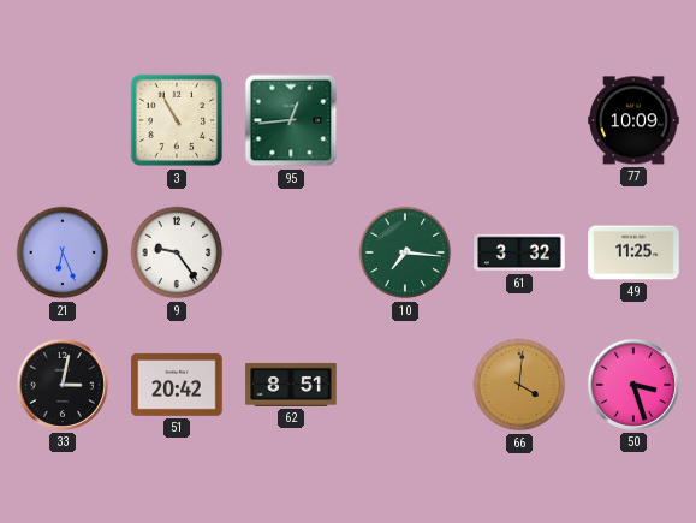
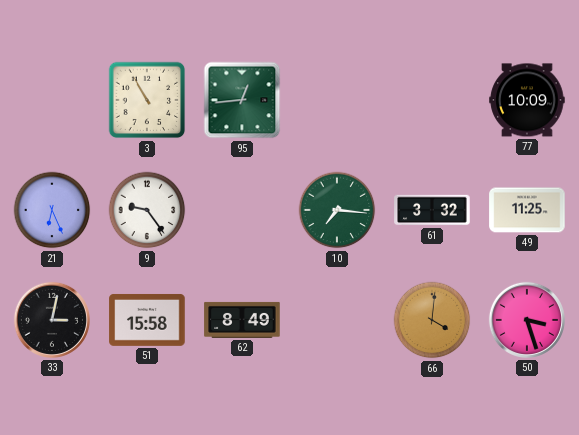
51: 20:42 -> 15:58
62: 8:51 -> 8:49
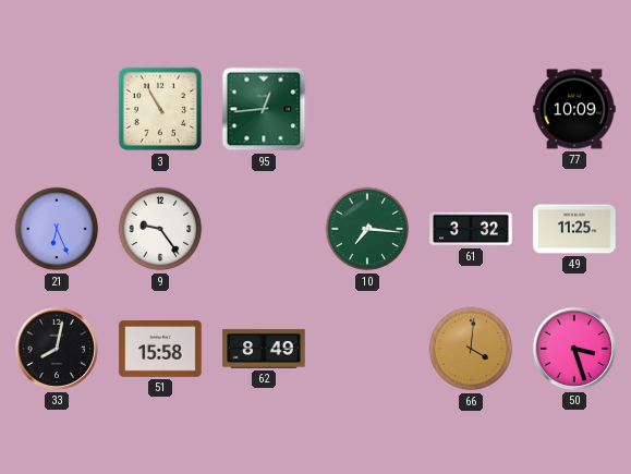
33: 3:02 -> 8:02
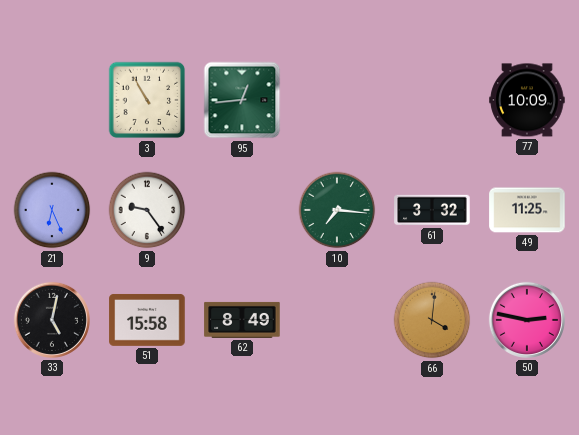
33: 8:02 -> 5:02
50: 3:27 -> 2:47
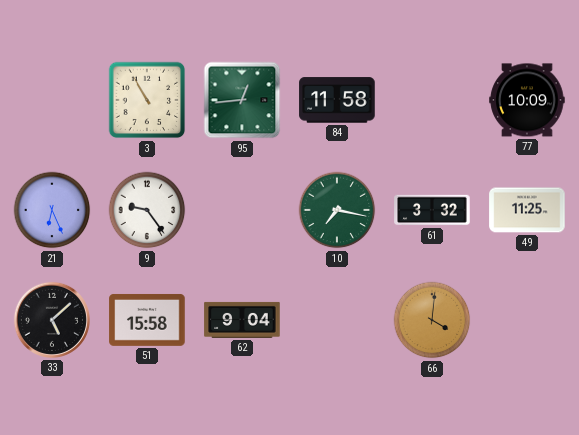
84: none -> 11:58
10: 7:16 -> 7:17
33: 5:02 -> 5:08
62: 8:49 -> 9:04
50: 2:47 -> none
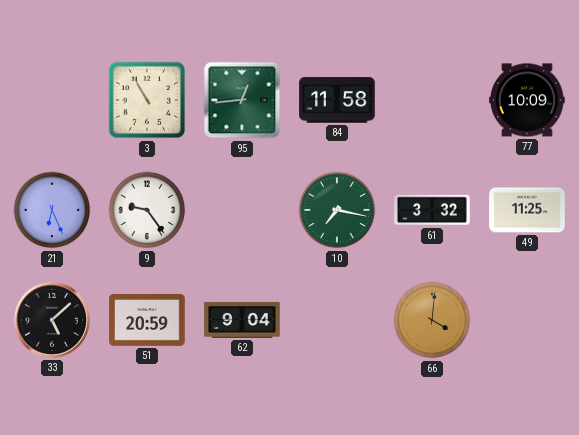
51: 15:58 -> 20:59
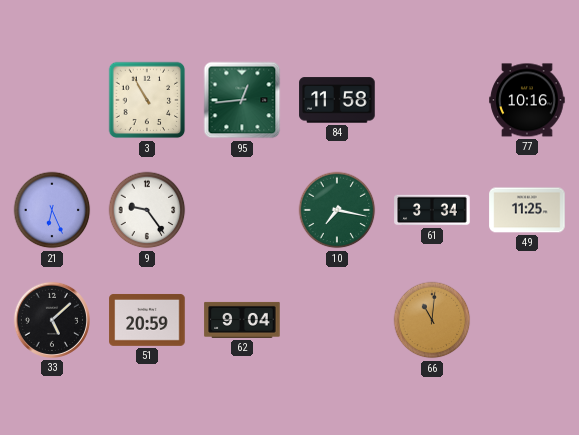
77: 10:09 -> 10:16
61: 3:32 -> 3:34
66: 4:01 -> 11:01
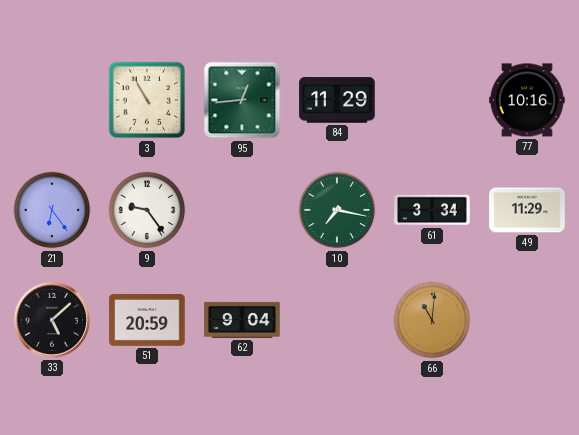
84: 11:58 -> 11:29
21: 6:26 -> 6:24
49: 11:25 -> 11:29
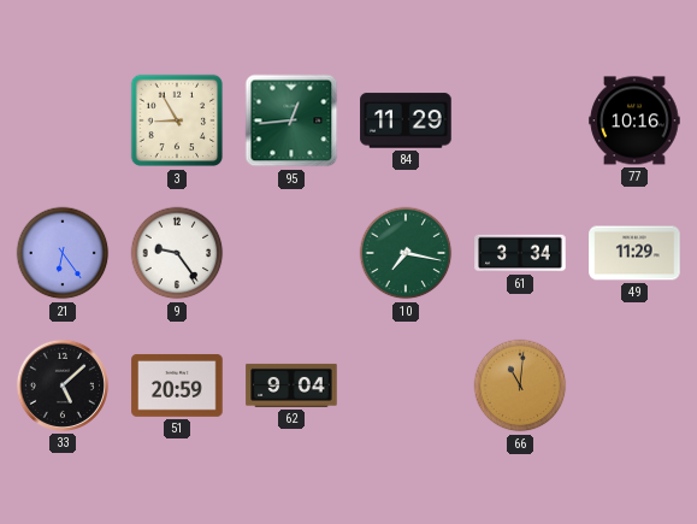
3: 10:55 -> 8:55
